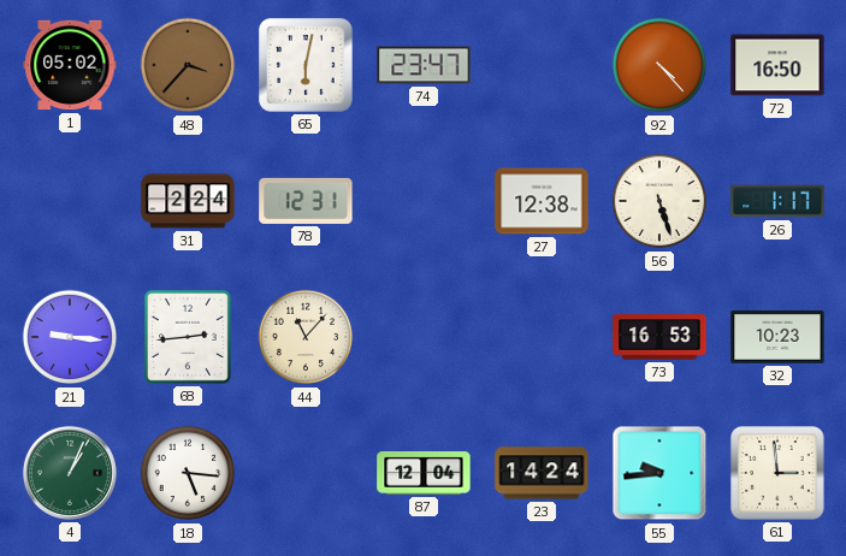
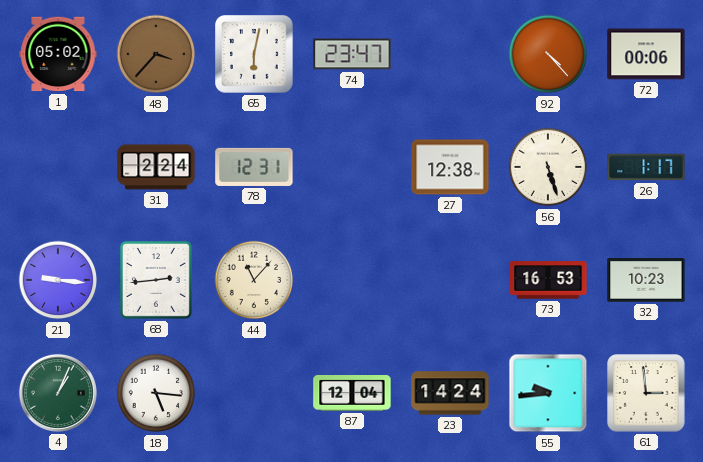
72: 16:50 -> 00:06
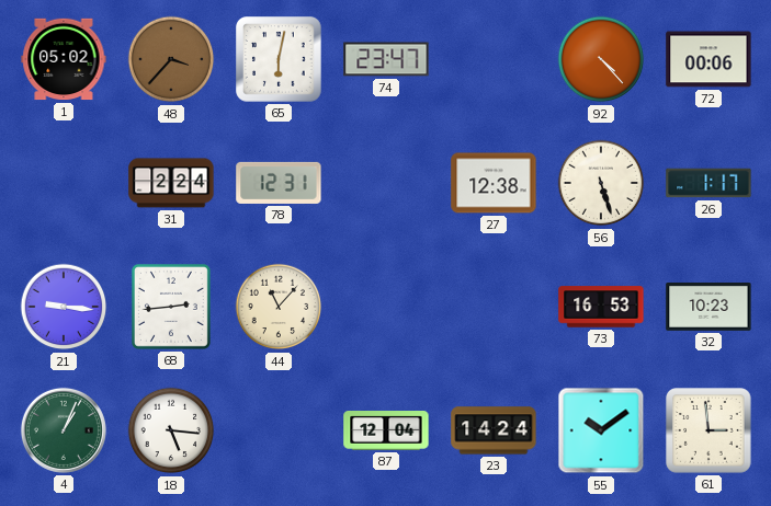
55: 9:44 -> 10:09
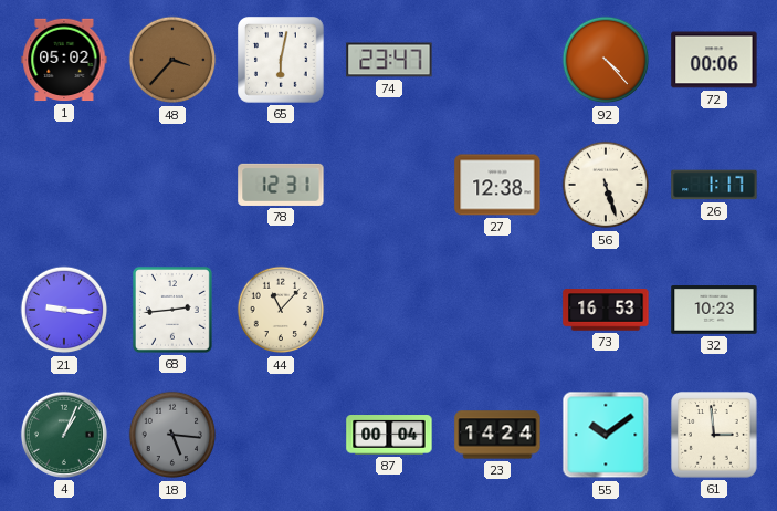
31: 2:24 -> none
18 dial: white -> grey
87: 12:04 -> 00:04
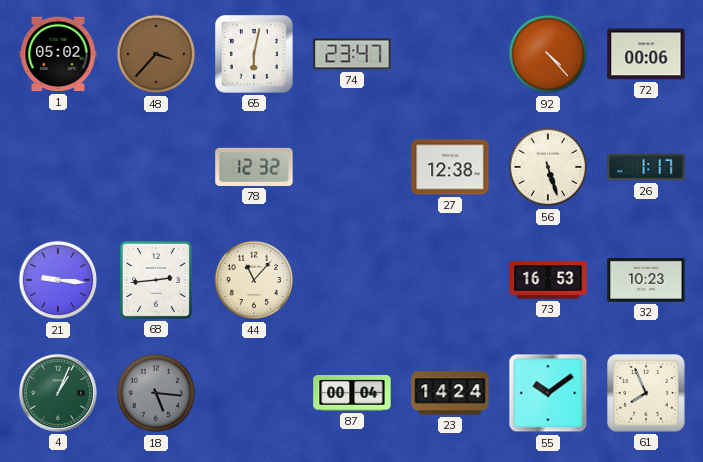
78: 12:31 -> 12:32
61: 2:59 -> 7:56
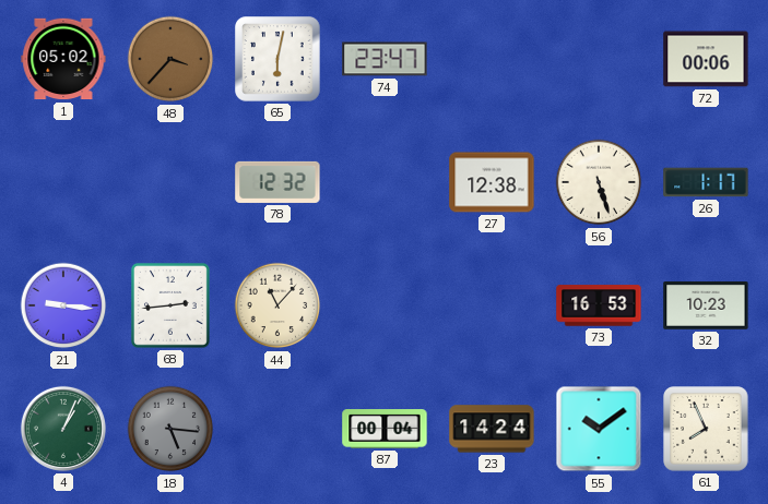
92: 4:23 -> none
